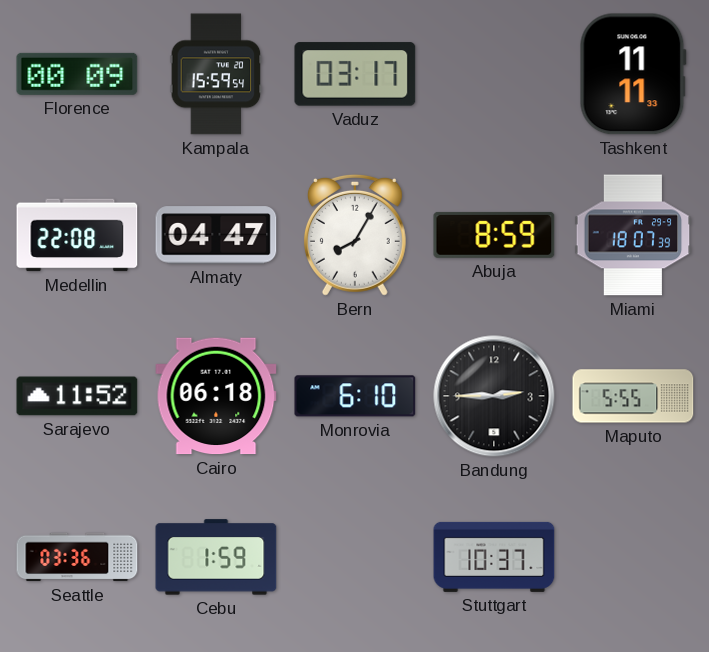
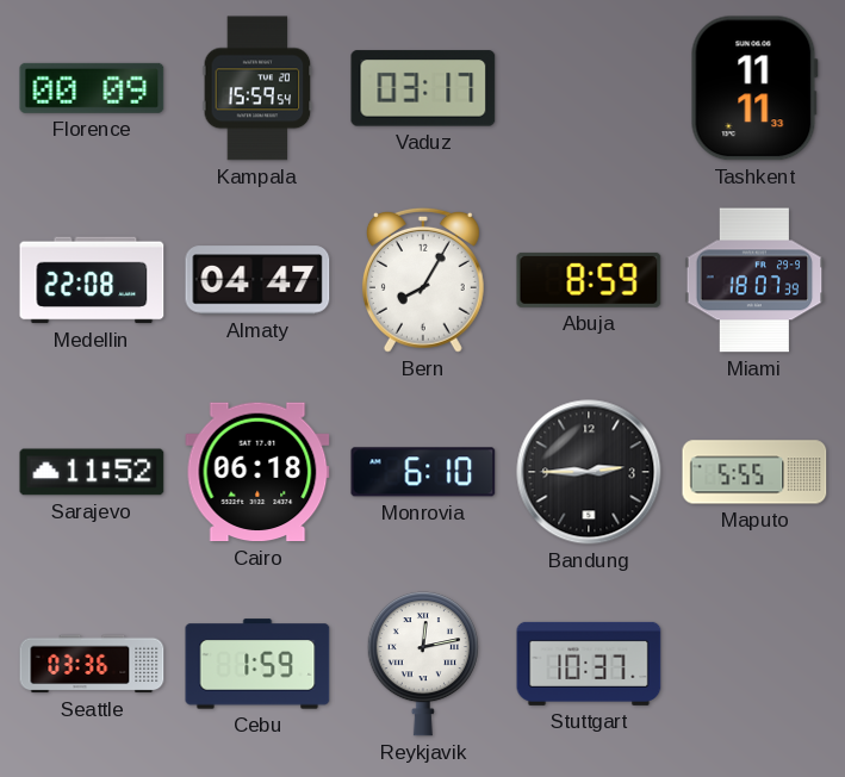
Reykjavik: none -> 12:13
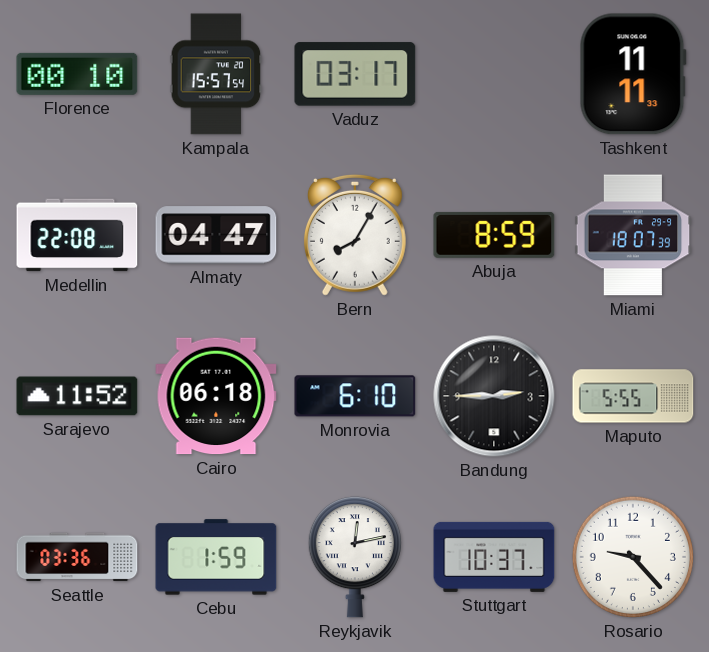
Florence: 00:09 -> 00:10
Kampala: 15:59 -> 15:57
Rosario: none -> 9:23
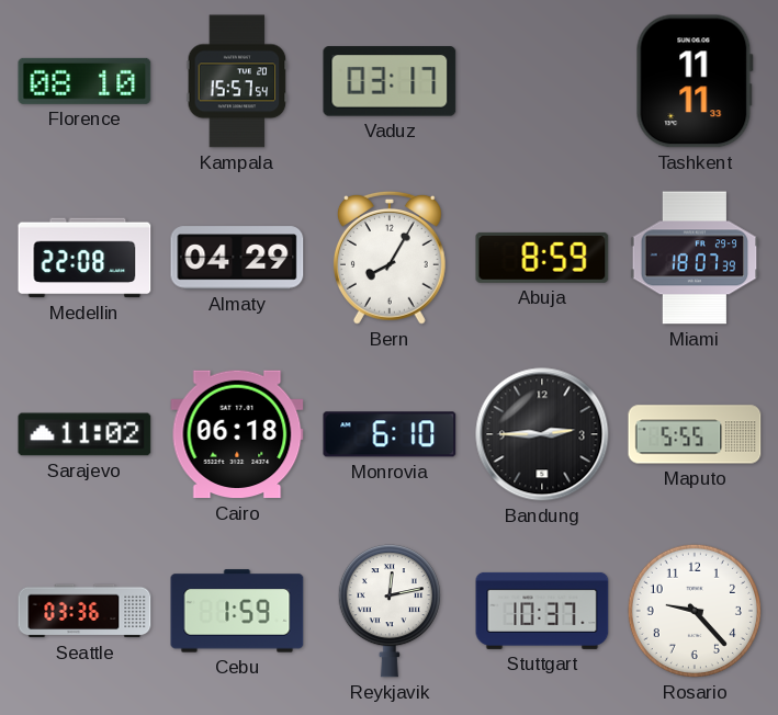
Florence: 00:10 -> 08:10
Almaty: 04:47 -> 04:29
Sarajevo: 11:52 -> 11:02
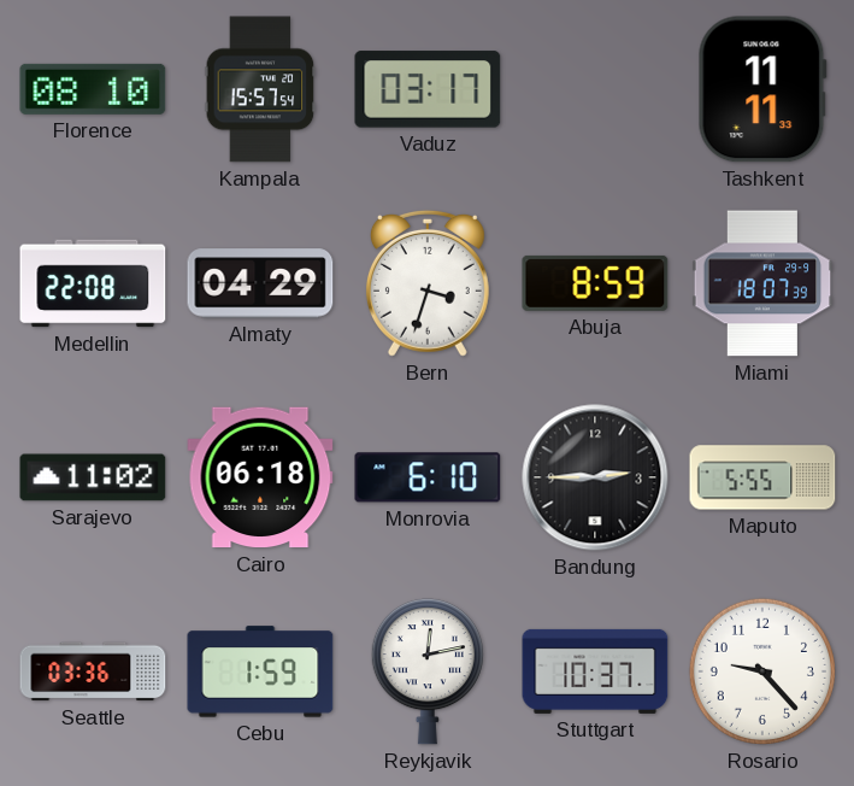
Bern: 8:05 -> 3:33
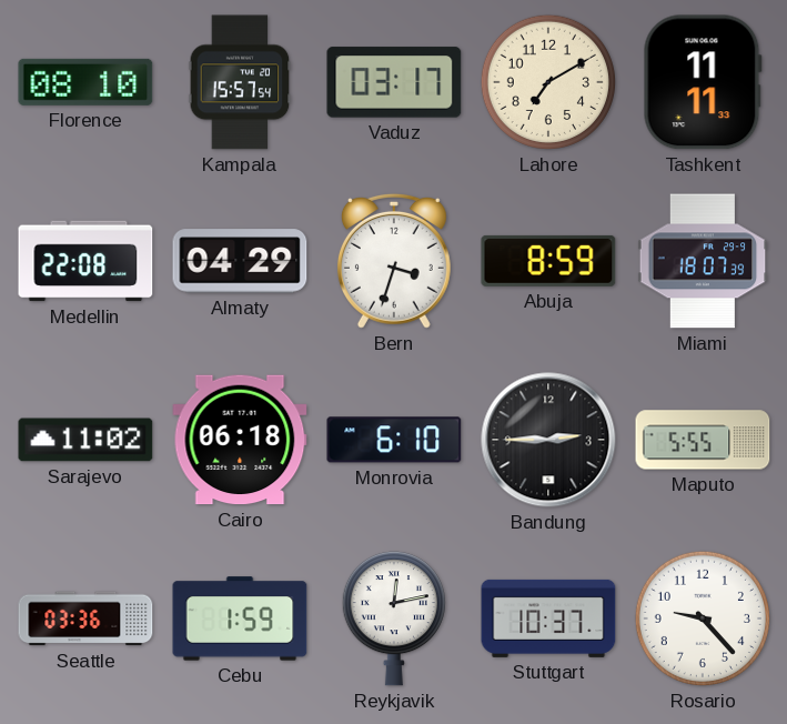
Lahore: none -> 7:10
